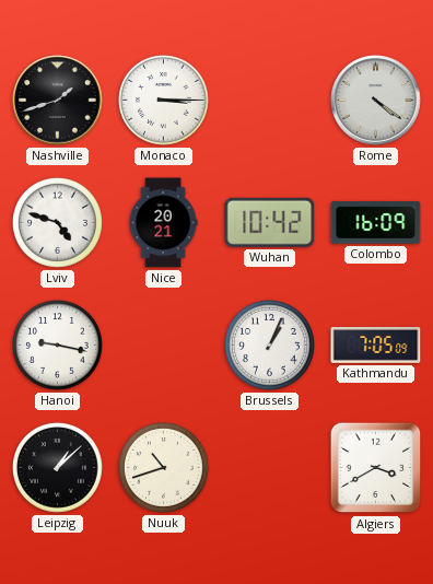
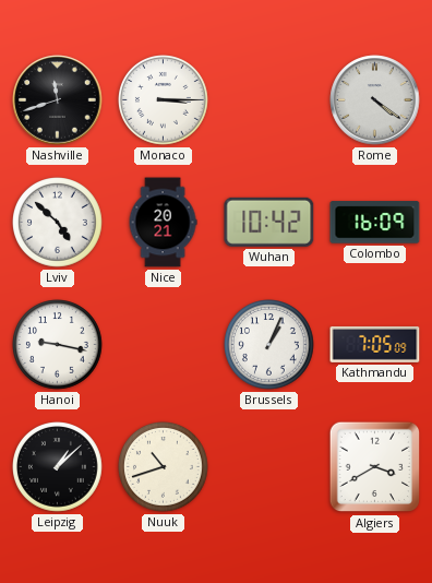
Nashville: 1:42 -> 11:42
Lviv: 4:48 -> 4:52
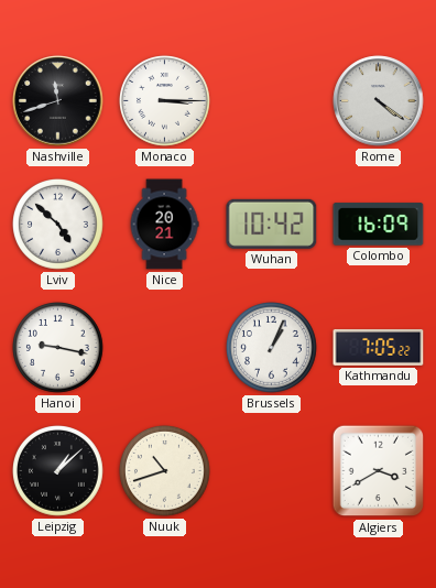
Kathmandu: 7:05:09 -> 7:05:22
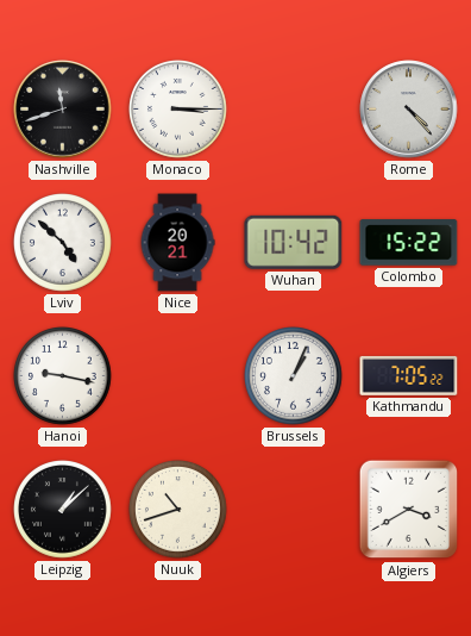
Rome: 4:21 -> 4:23
Colombo: 16:09 -> 15:22
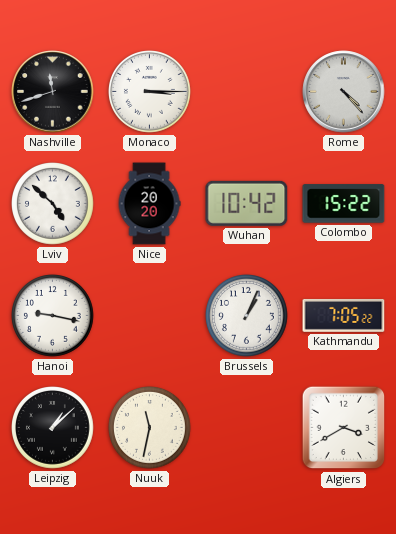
Nice: 20:21 -> 20:20
Nuuk: 10:42 -> 11:32
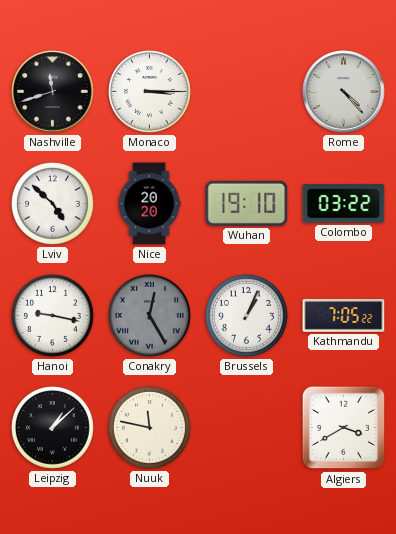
Wuhan: 10:42 -> 19:10
Colombo: 15:22 -> 03:22
Conakry: none -> 12:25
Nuuk: 11:32 -> 11:47
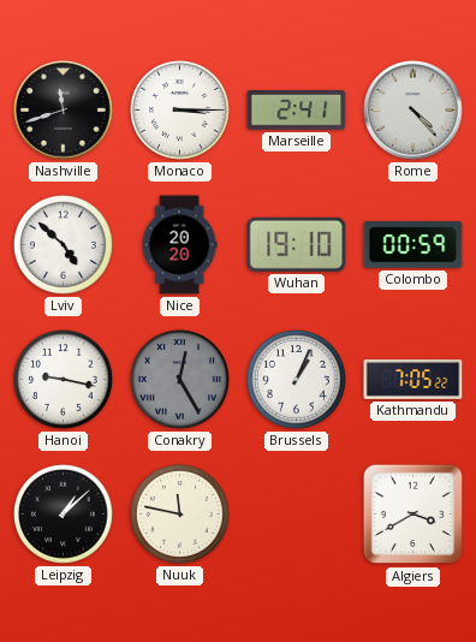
Marseille: none -> 2:41
Colombo: 03:22 -> 00:59
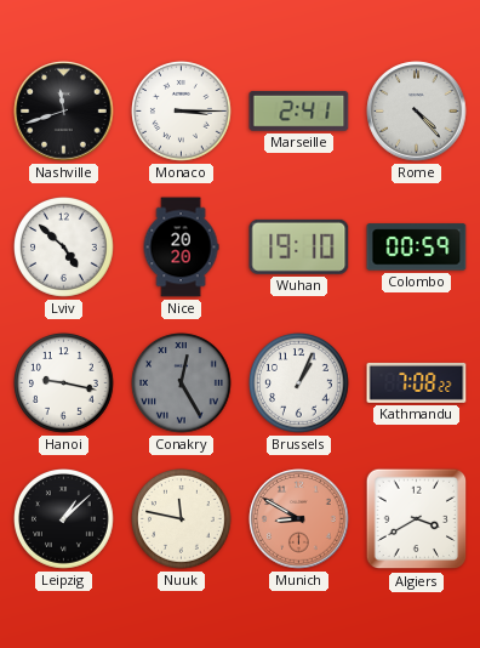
Kathmandu: 7:05 -> 7:08
Munich: none -> 8:50
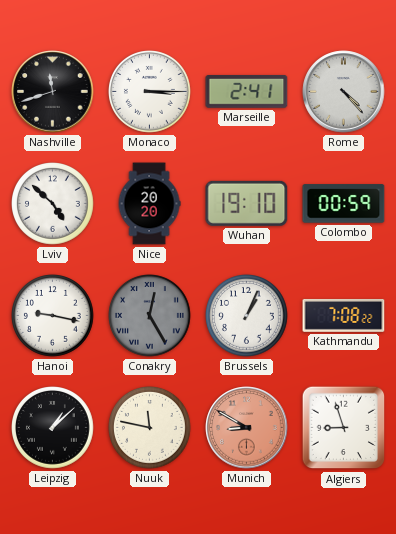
Algiers: 3:40 -> 8:57
